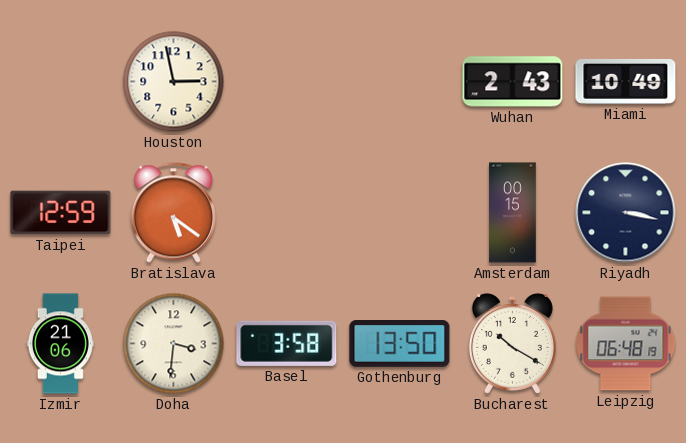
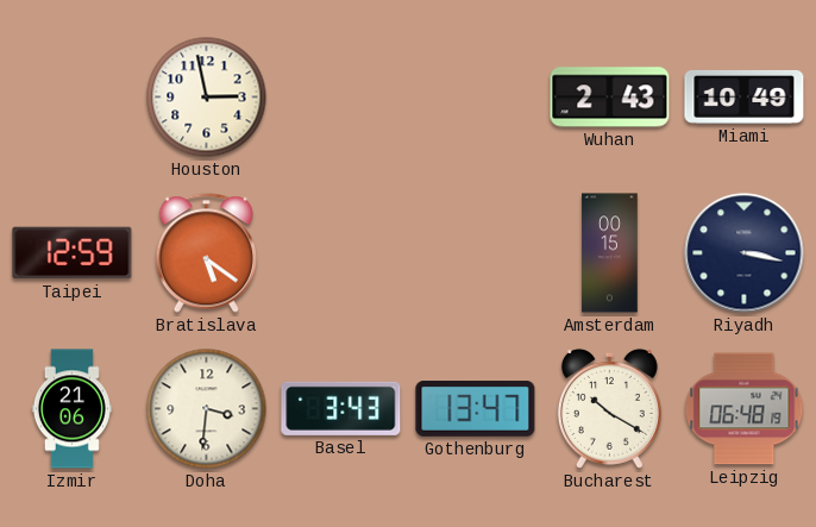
Basel: 3:58 -> 3:43
Gothenburg: 13:50 -> 13:47
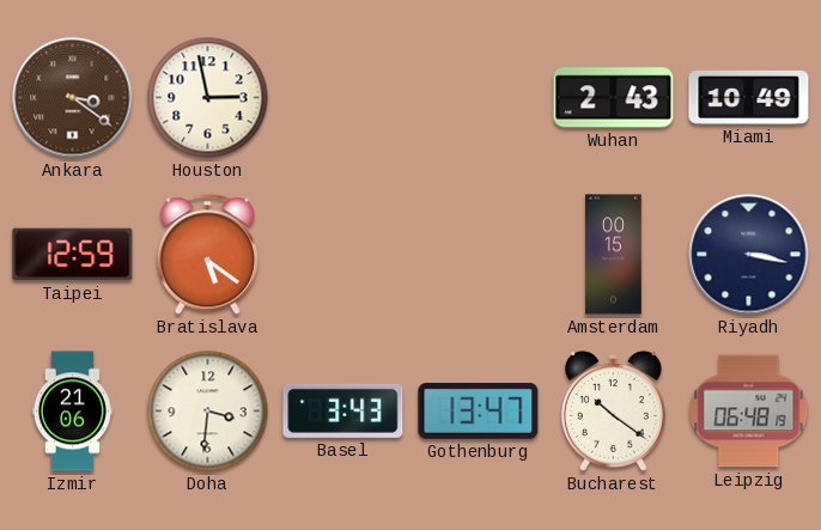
Ankara: none -> 3:21
Bucharest: 10:20 -> 10:21
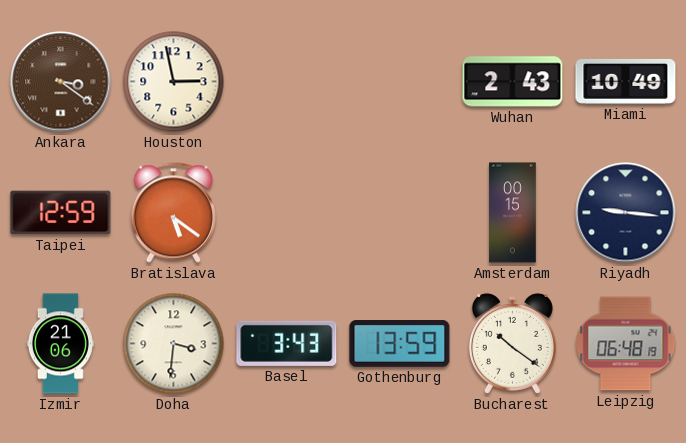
Riyadh: 3:17 -> 9:16
Gothenburg: 13:47 -> 13:59
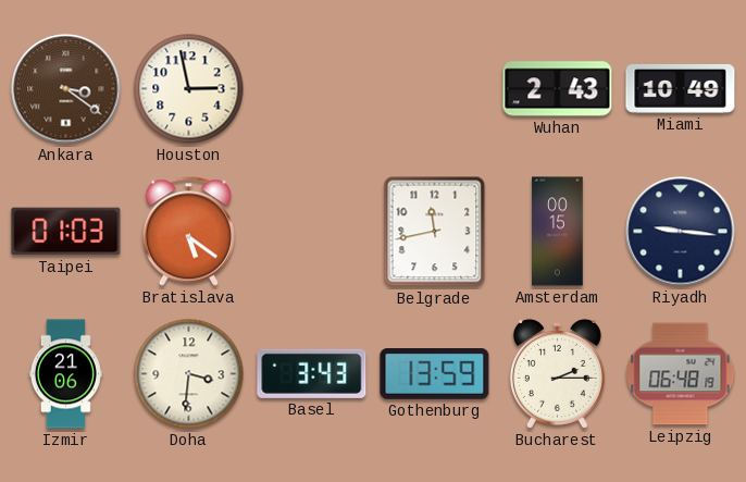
Taipei: 12:59 -> 01:03
Belgrade: none -> 11:43
Bucharest: 10:21 -> 2:15
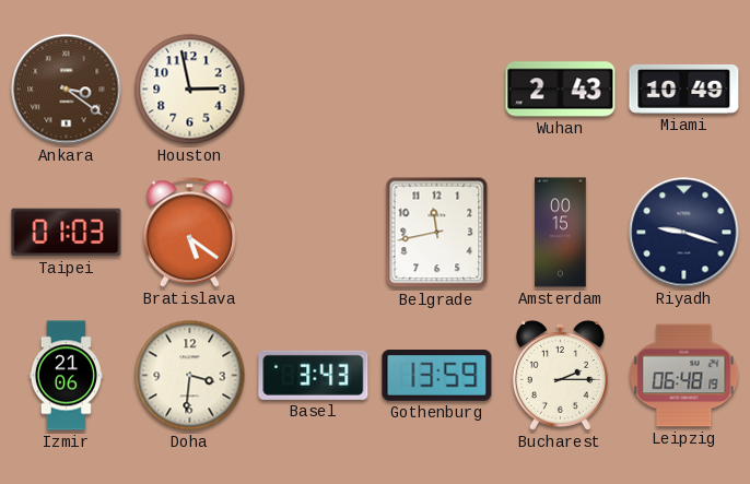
Riyadh: 9:16 -> 9:18
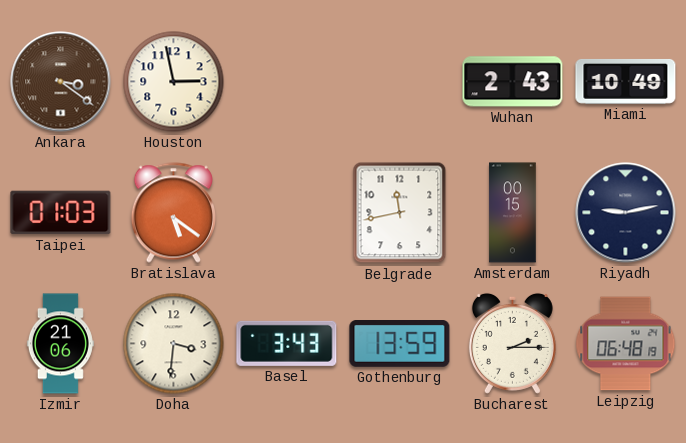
Riyadh: 9:18 -> 9:13
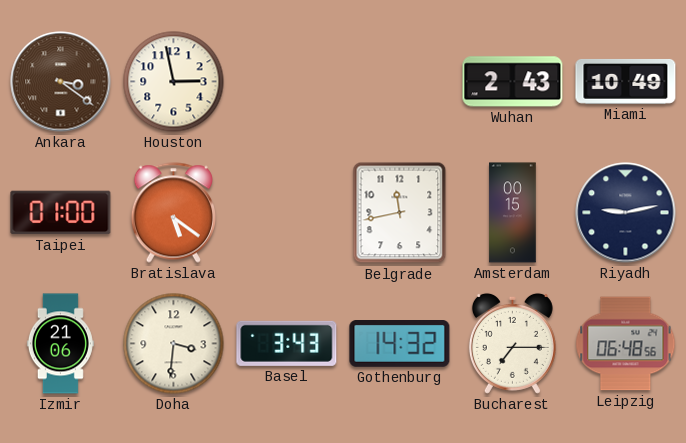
Taipei: 01:03 -> 01:00
Gothenburg: 13:59 -> 14:32
Bucharest: 2:15 -> 7:15
Leipzig: 06:48:19 -> 06:48:56
